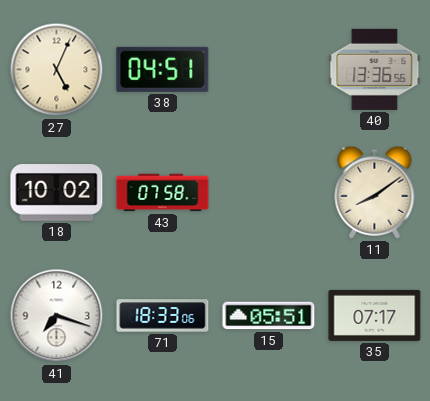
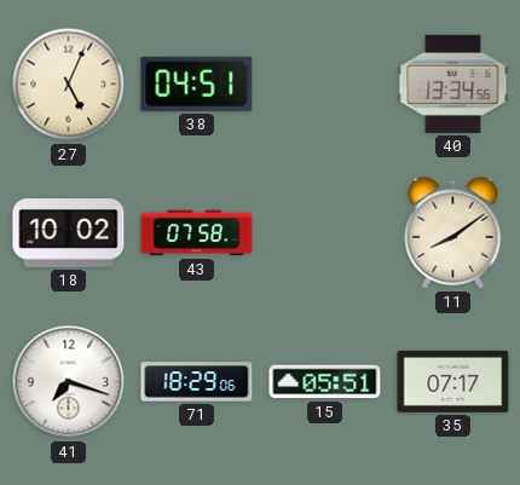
40: 13:36 -> 13:34
71: 18:33 -> 18:29
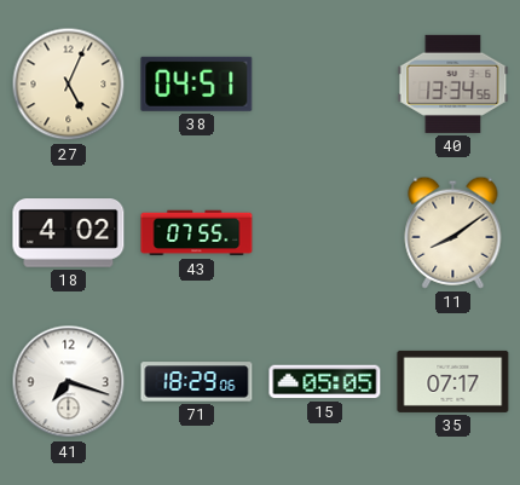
18: 10:02 -> 4:02
43: 07:58 -> 07:55
15: 05:51 -> 05:05
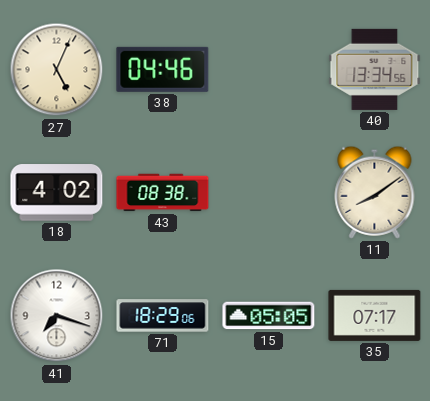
38: 04:51 -> 04:46
43: 07:55 -> 08:38
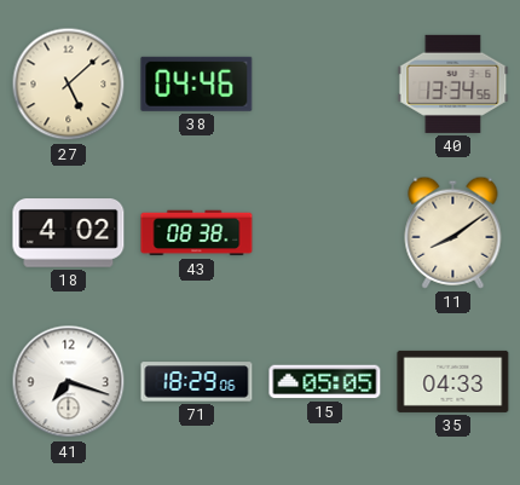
27: 5:04 -> 5:08
35: 07:17 -> 04:33
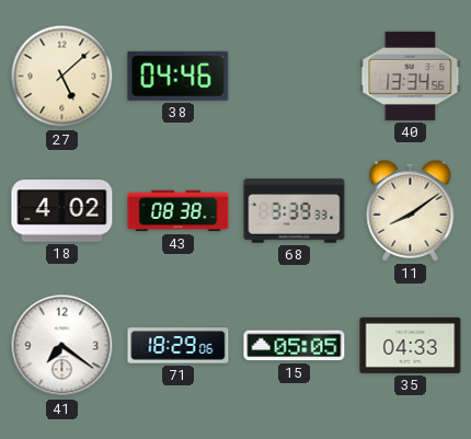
68: none -> 3:39
41: 7:18 -> 7:21
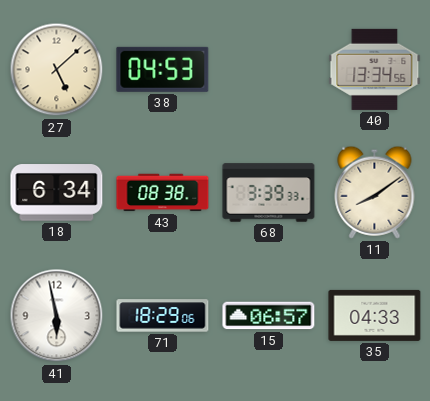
38: 04:46 -> 04:53
18: 4:02 -> 6:34
41: 7:21 -> 5:58
15: 05:05 -> 06:57
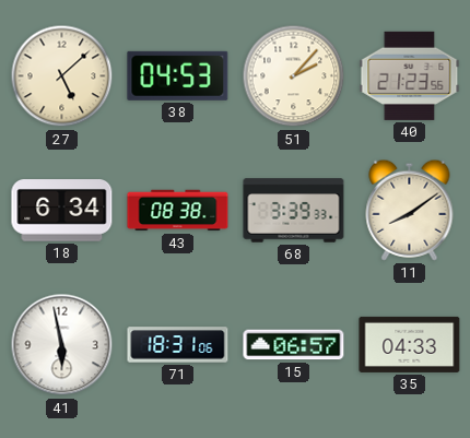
51: none -> 2:07
40: 13:34 -> 21:23
71: 18:29 -> 18:31
